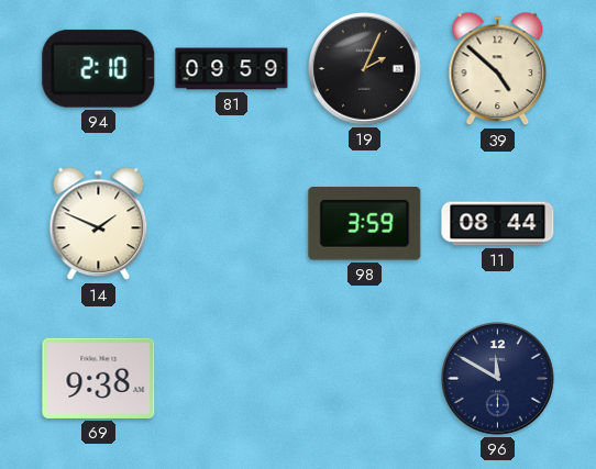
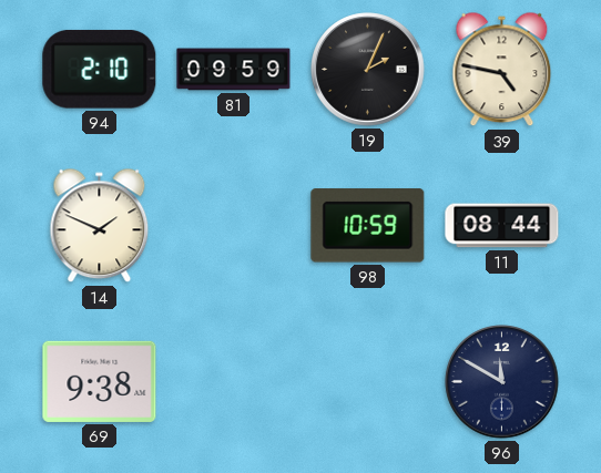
39: 4:52 -> 4:47
98: 3:59 -> 10:59
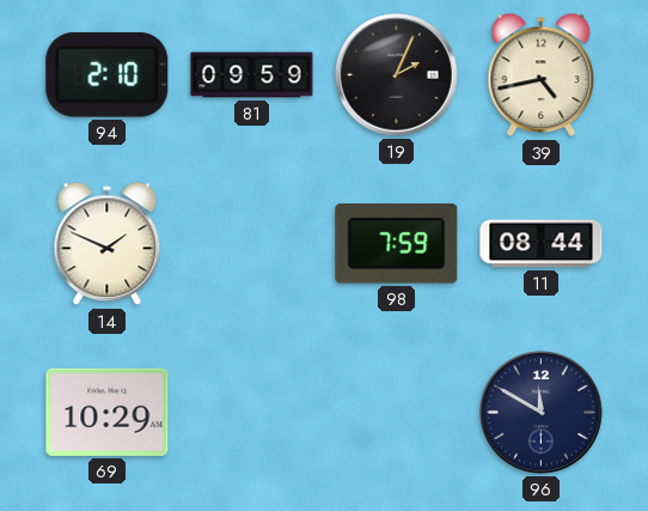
39: 4:47 -> 4:43
98: 10:59 -> 7:59
69: 9:38 -> 10:29
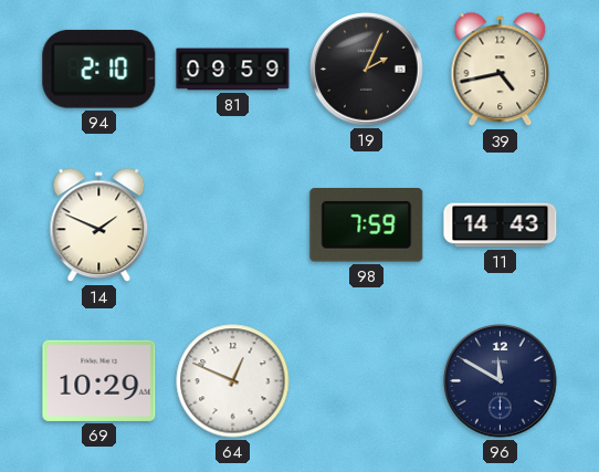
11: 08:44 -> 14:43
64: none -> 12:49
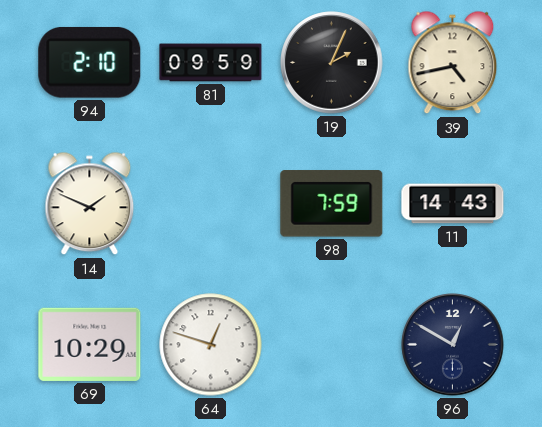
64: 12:49 -> 12:48
96: 11:50 -> 12:50
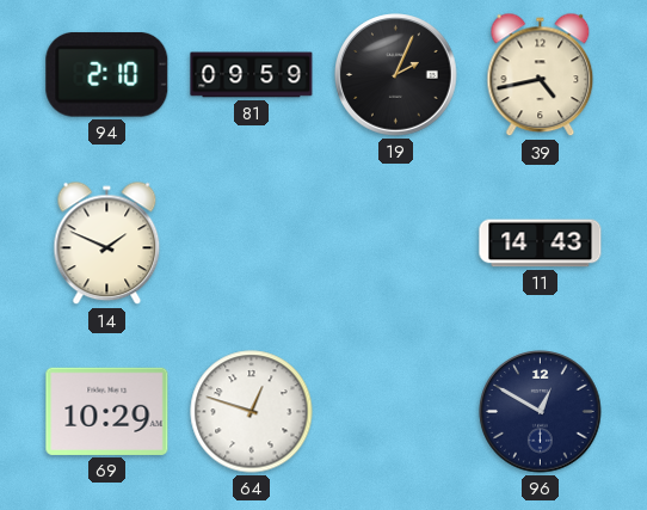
98: 7:59 -> none
